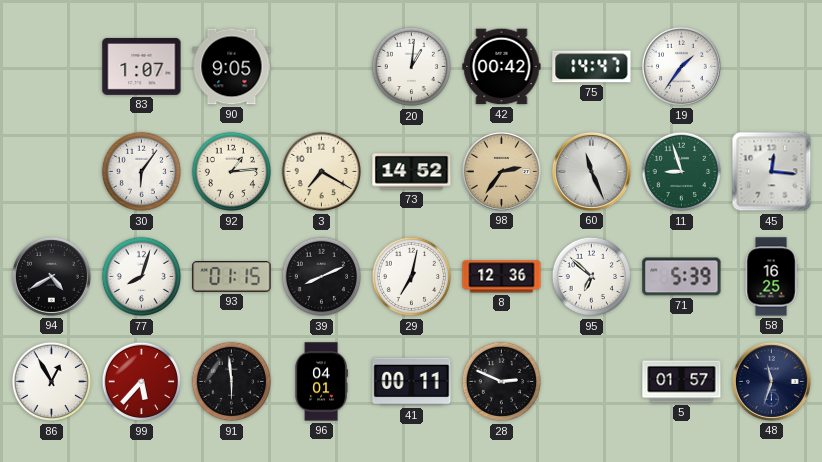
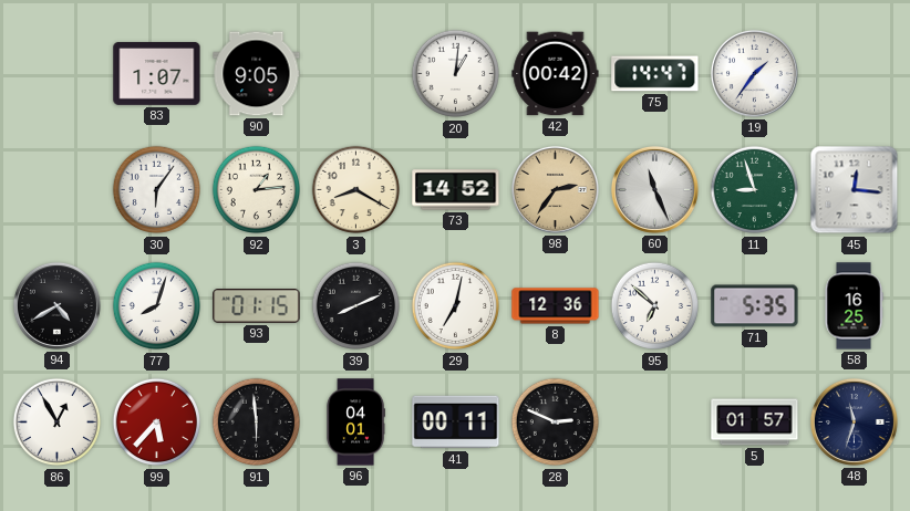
3: 7:20 -> 8:20
71: 5:39 -> 5:35
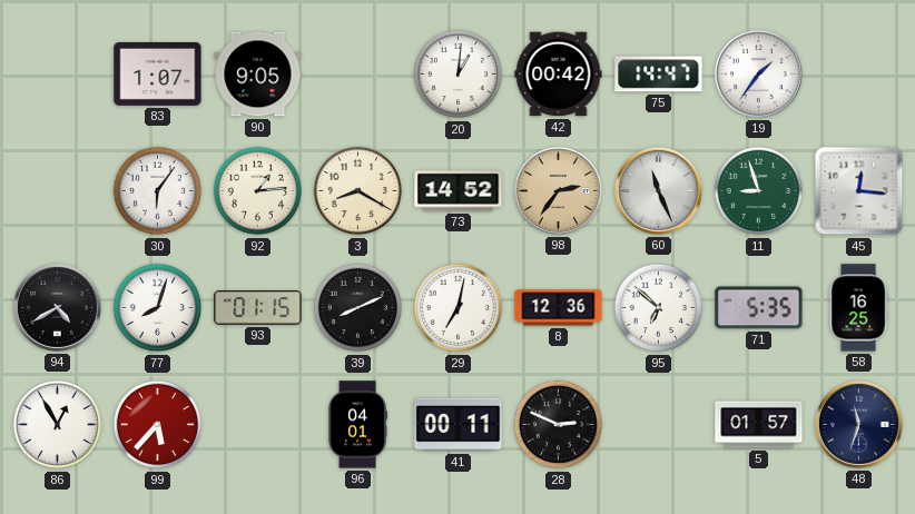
91: 5:59 -> none
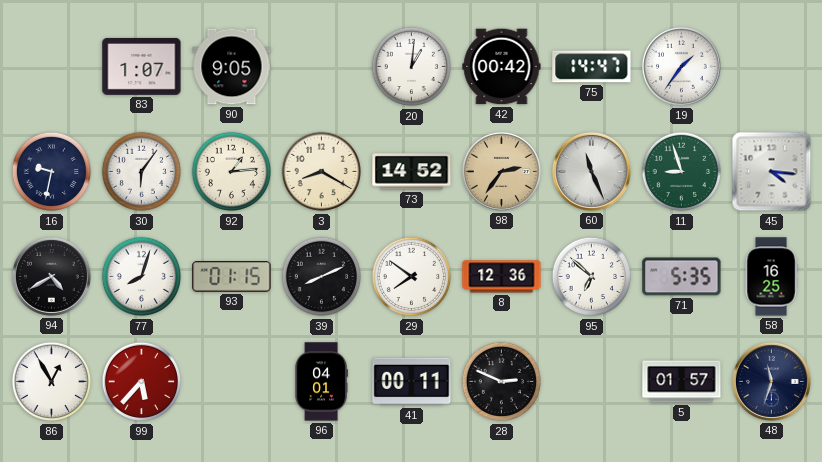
16: none -> 9:32
45: 12:16 -> 4:16
29: 7:02 -> 7:51
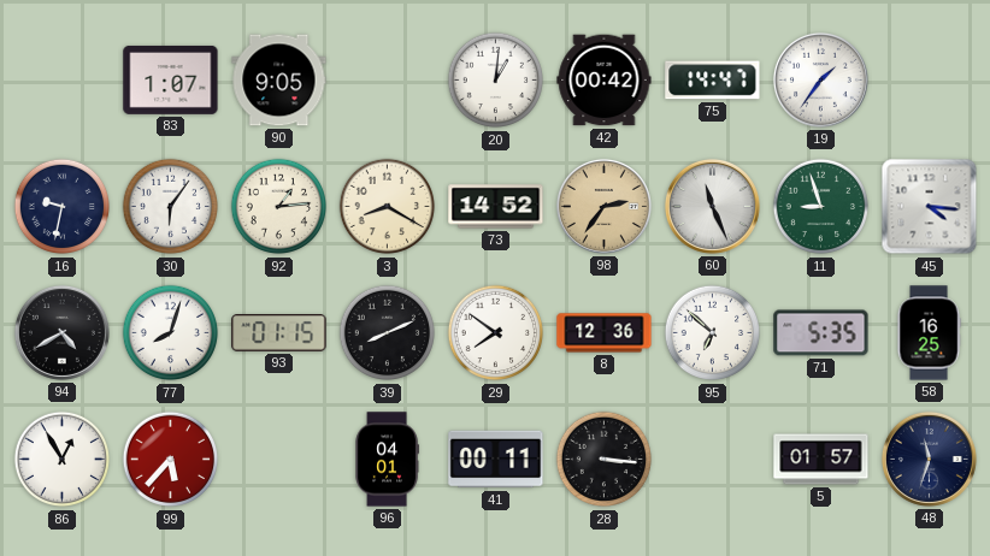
28: 2:49 -> 3:16
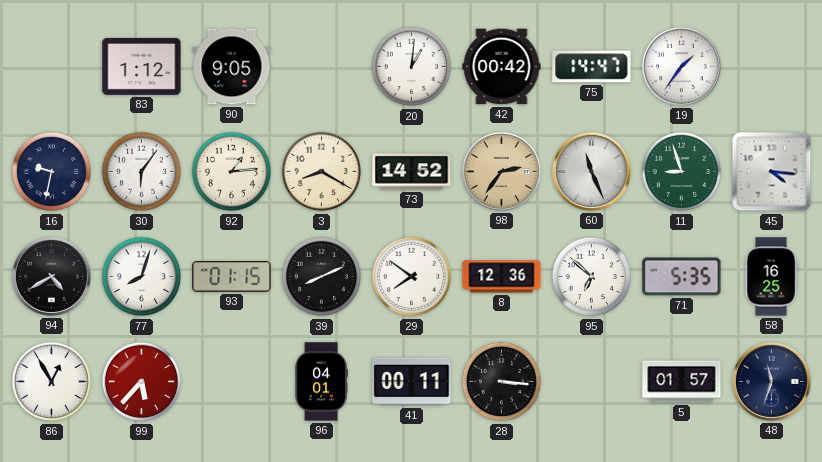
83: 1:07 -> 1:12
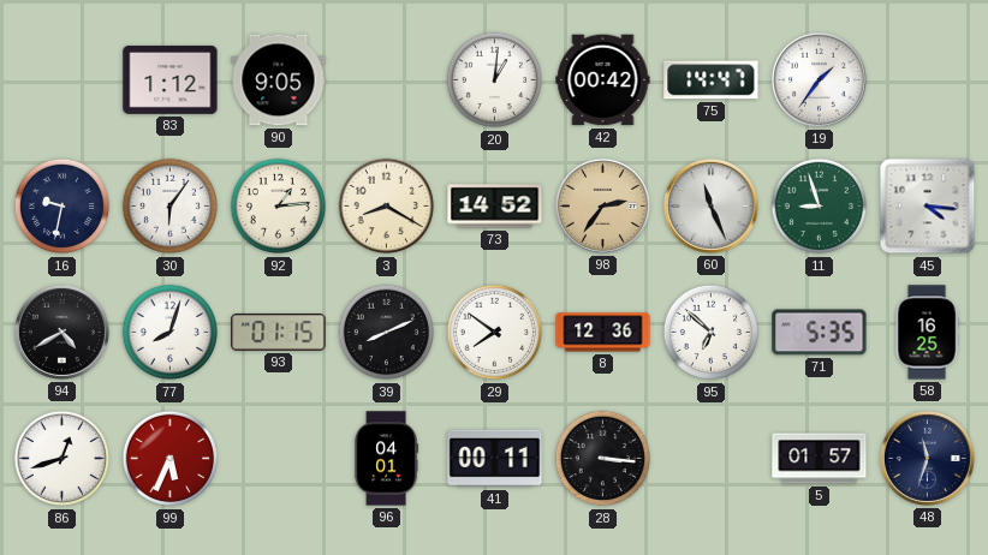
86: 12:55 -> 12:42
99: 5:37 -> 5:34
